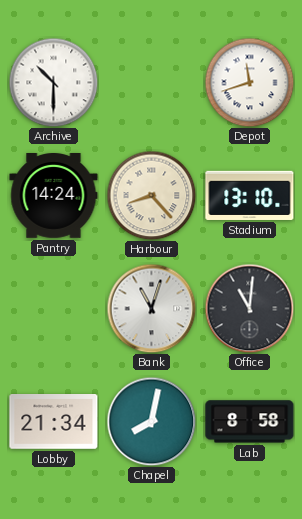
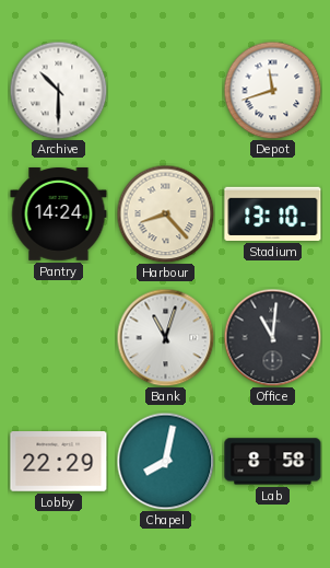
Lobby: 21:34 -> 22:29
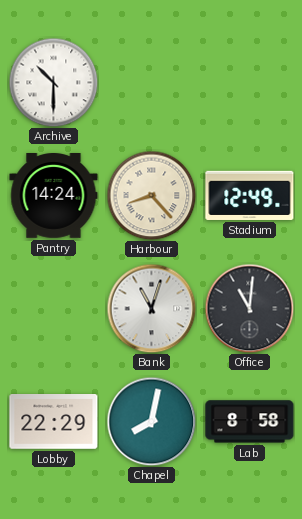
Depot: 11:42 -> none
Stadium: 13:10 -> 12:49
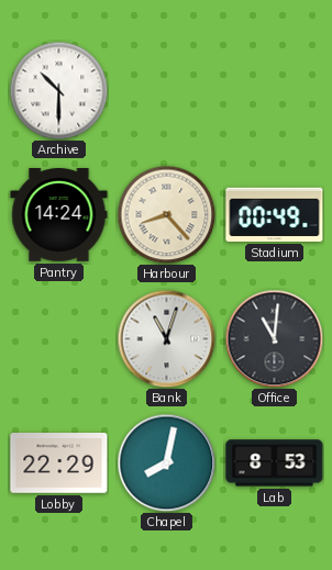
Stadium: 12:49 -> 00:49
Lab: 8:58 -> 8:53
